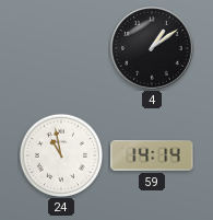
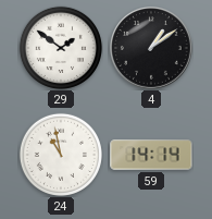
29: none -> 1:51
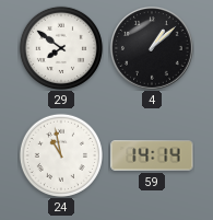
29: 1:51 -> 7:51
4: 1:09 -> 1:08
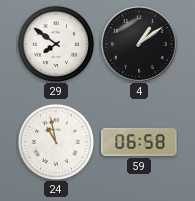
4: 1:08 -> 1:09
59: 14:14 -> 06:58
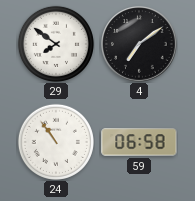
4: 1:09 -> 7:09
24: 10:58 -> 10:54
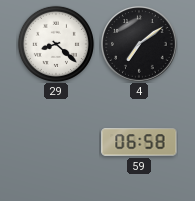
29: 7:51 -> 8:22
24: 10:54 -> none
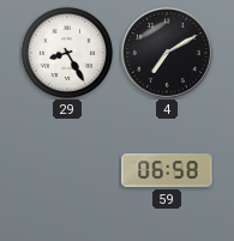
29: 8:22 -> 8:25
4: 7:09 -> 7:10
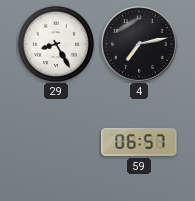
4: 7:10 -> 7:13
59: 06:58 -> 06:57
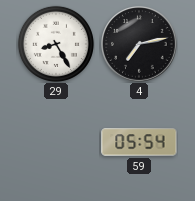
59: 06:57 -> 05:54
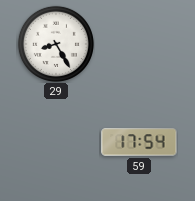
4: 7:13 -> none
59: 05:54 -> 17:54
